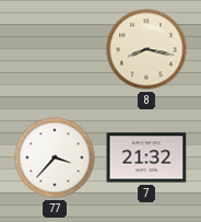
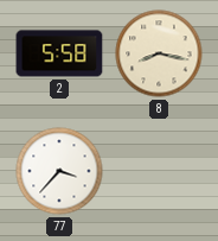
2: none -> 5:58
7: 21:32 -> none
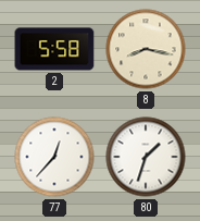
77: 3:37 -> 12:37
80: none -> 1:33
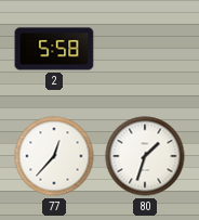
8: 8:17 -> none
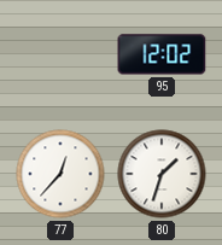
2: 5:58 -> none
95: none -> 12:02
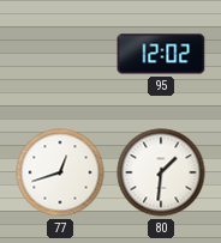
77: 12:37 -> 12:42
80: 1:33 -> 1:31
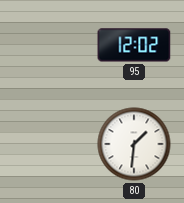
77: 12:42 -> none
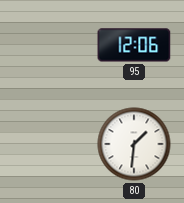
95: 12:02 -> 12:06
